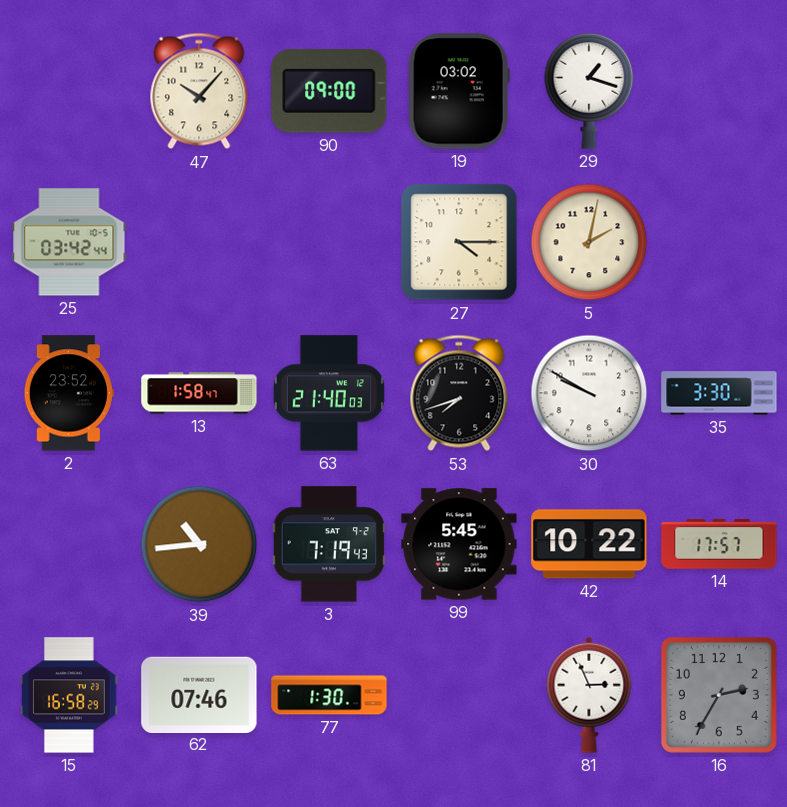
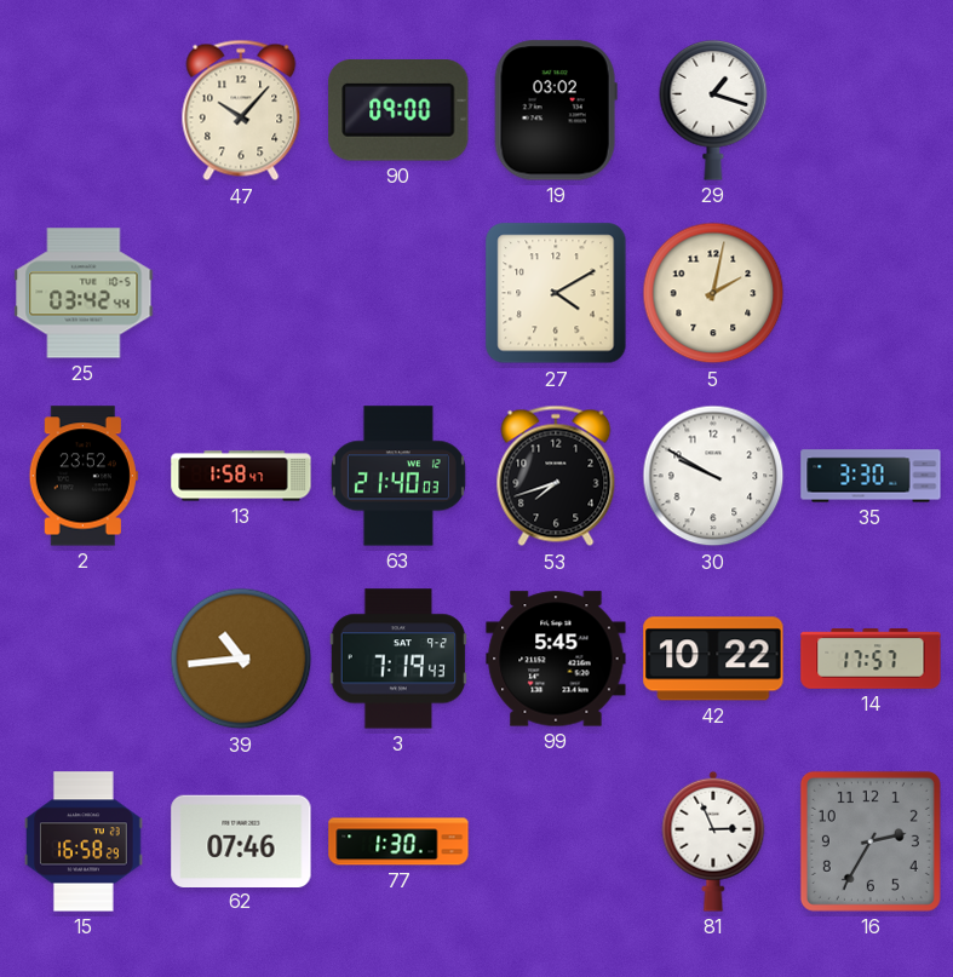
27: 4:15 -> 4:10
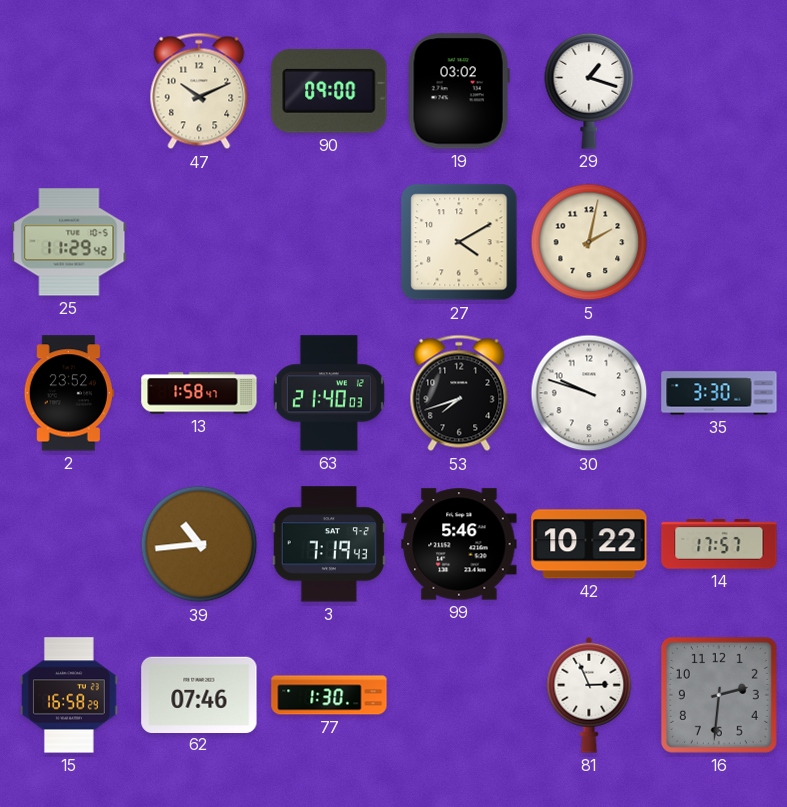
47: 10:07 -> 10:11
25: 03:42 -> 11:29
30: 9:50 -> 9:48
99: 5:45 -> 5:46
16: 2:35 -> 2:31
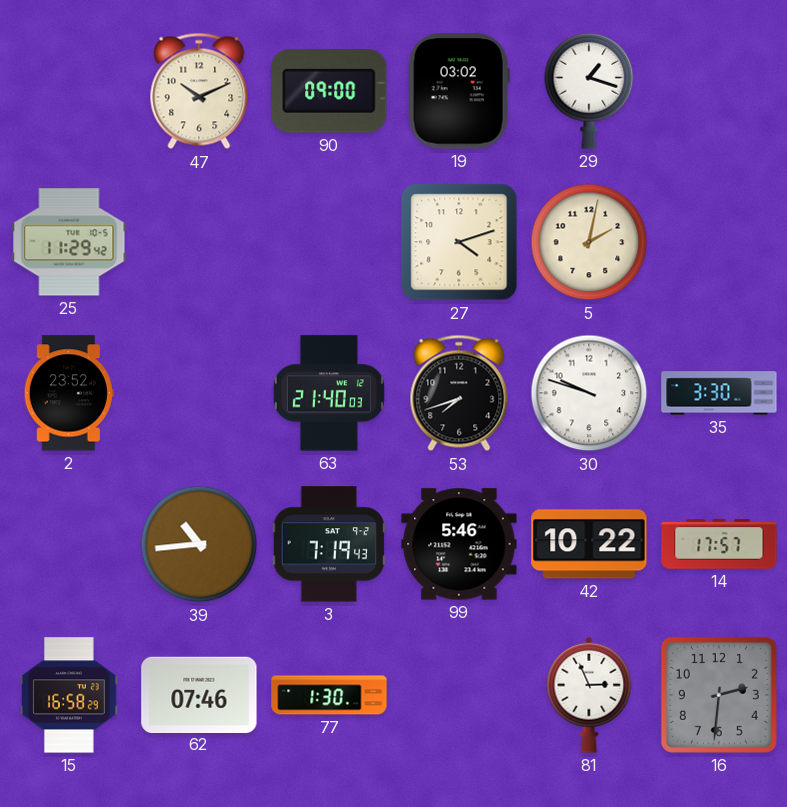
27: 4:10 -> 4:12
13: 1:58 -> none
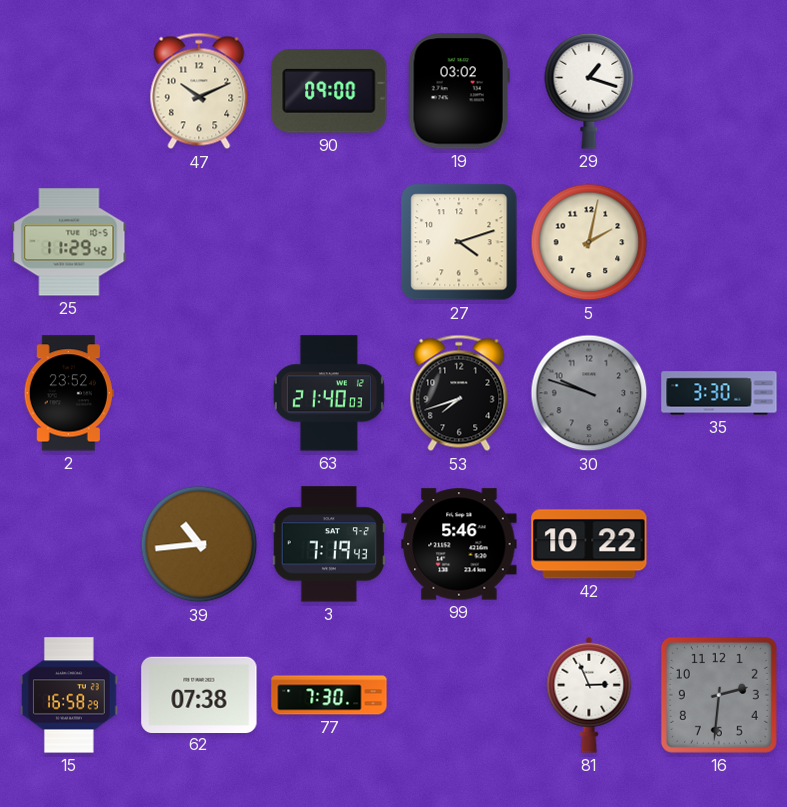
30 dial: white -> grey
14: 17:57 -> none
62: 07:46 -> 07:38
77: 1:30 -> 7:30
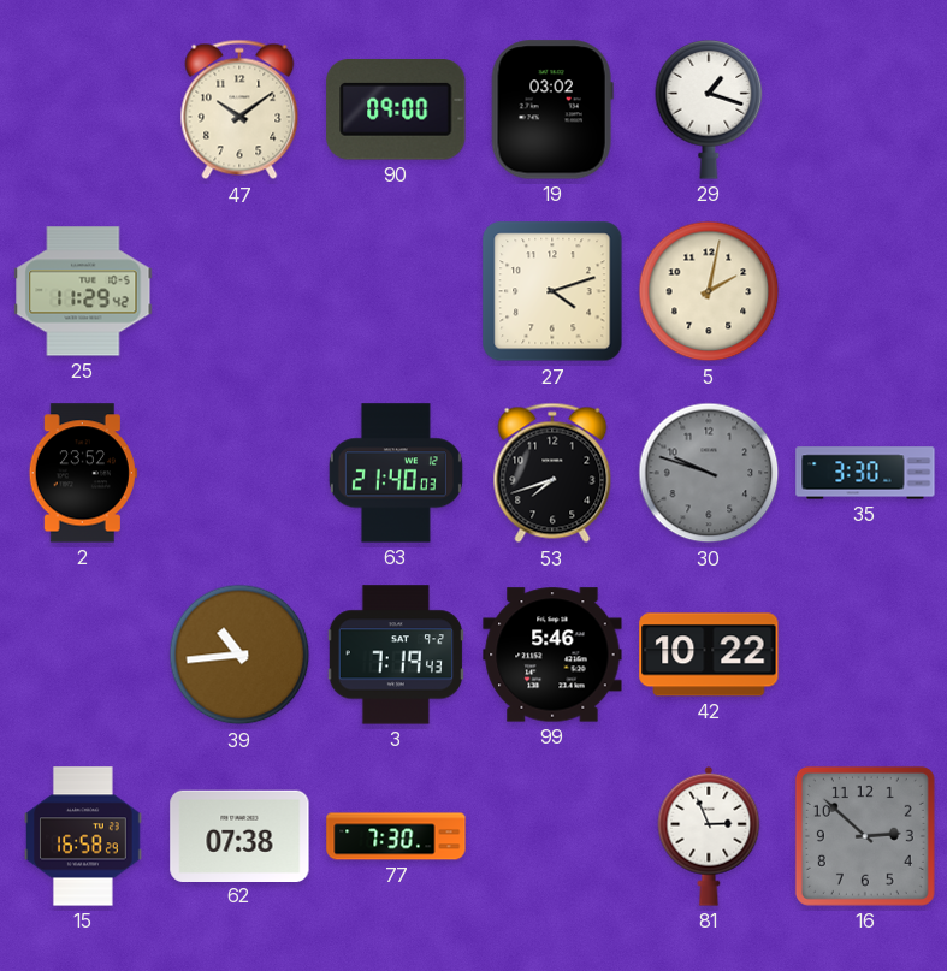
47: 10:11 -> 10:09
16: 2:31 -> 2:52
